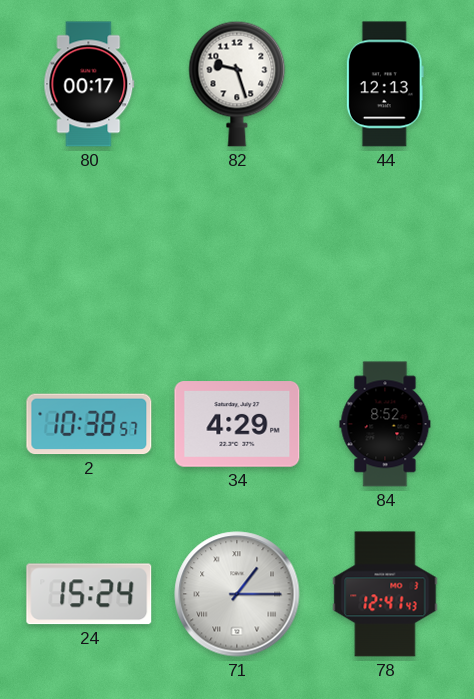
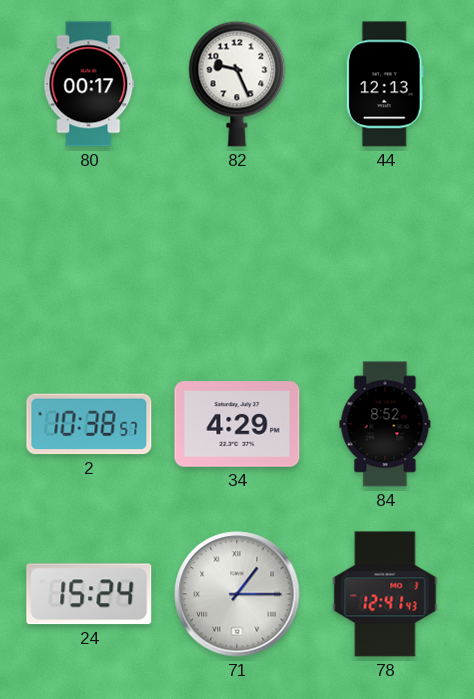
82: 9:27 -> 9:26
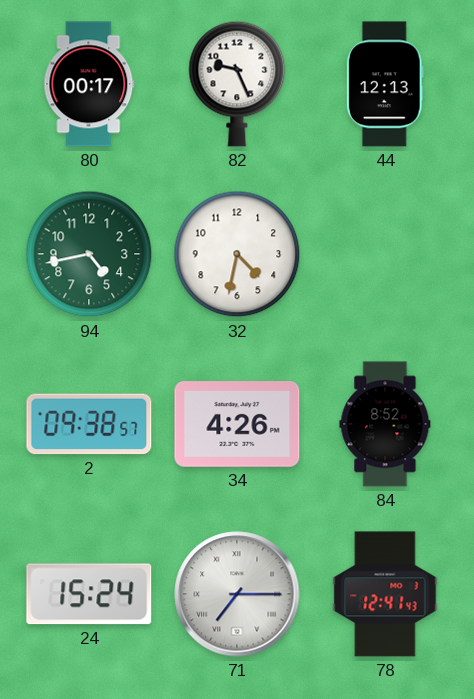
94: none -> 4:43
32: none -> 4:32
2: 10:38 -> 09:38
34: 4:29 -> 4:26
71: 1:15 -> 7:15
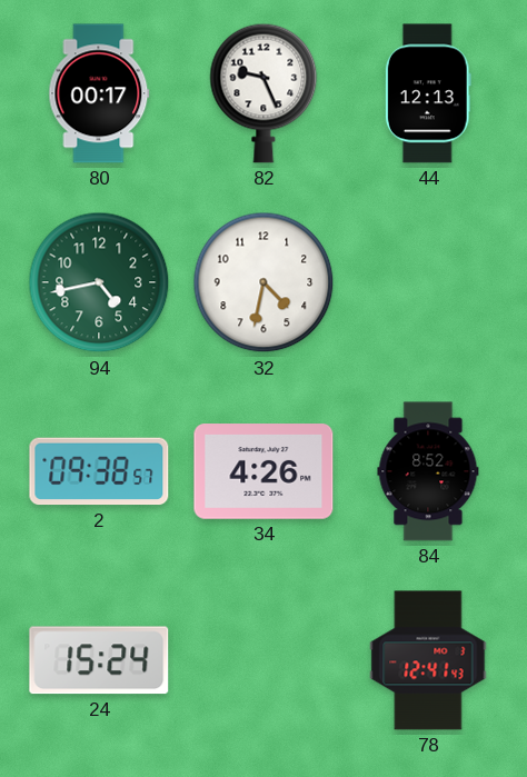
71: 7:15 -> none
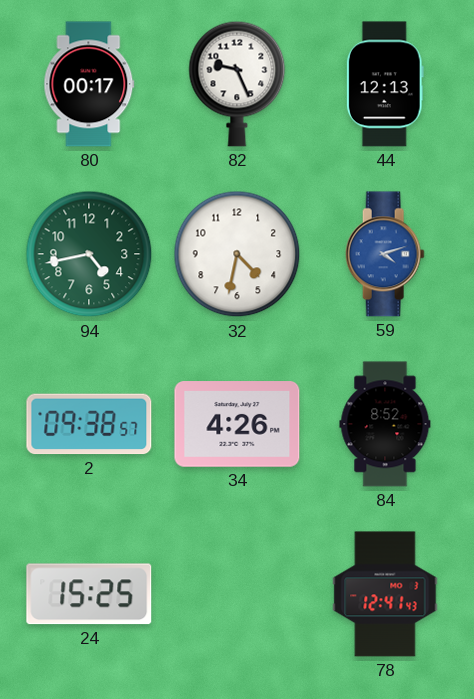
59: none -> 4:12
24: 15:24 -> 15:25
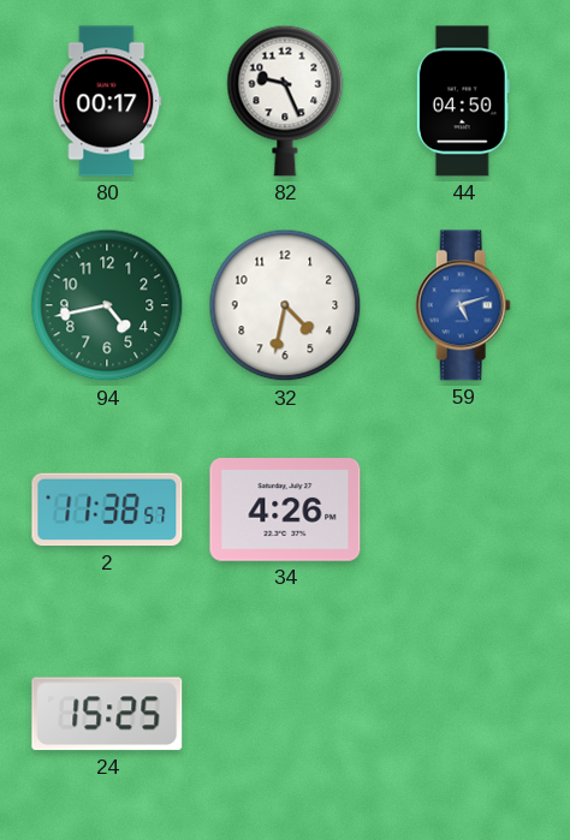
44: 12:13 -> 04:50
59: 4:12 -> 5:12
2: 09:38 -> 11:38
84: 8:52 -> none
78: 12:41 -> none
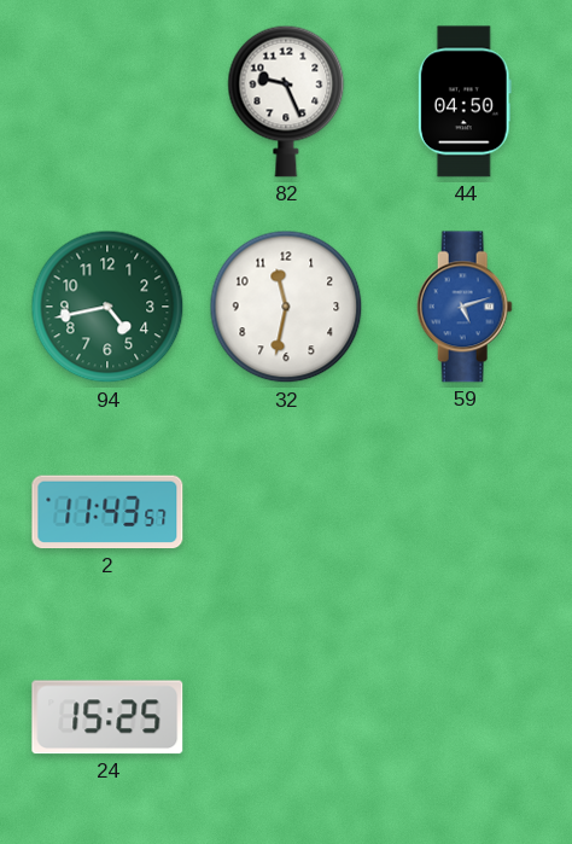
80: 00:17 -> none
32: 4:32 -> 11:32
2: 11:38 -> 11:43
34: 4:26 -> none
